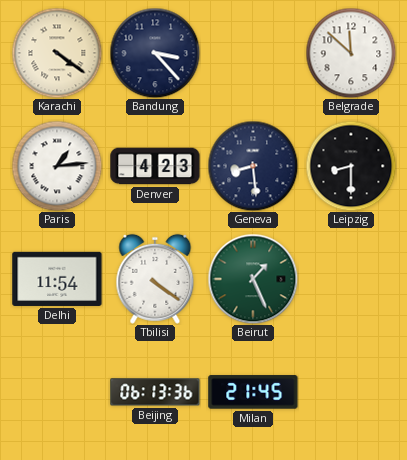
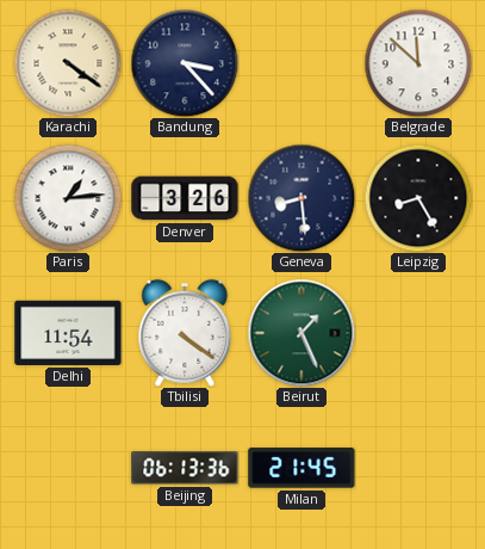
Denver: 4:23 -> 3:26
Leipzig: 8:30 -> 8:25
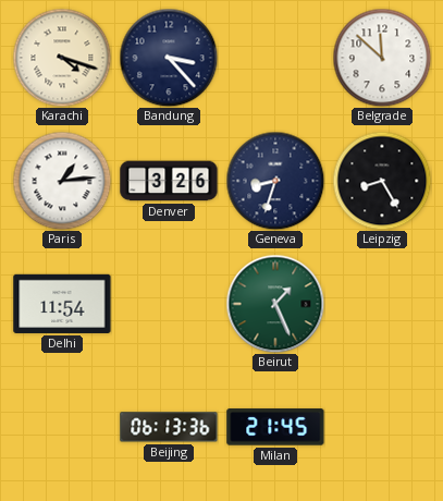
Karachi: 4:21 -> 4:18
Geneva: 8:29 -> 8:33
Tbilisi: 4:21 -> none
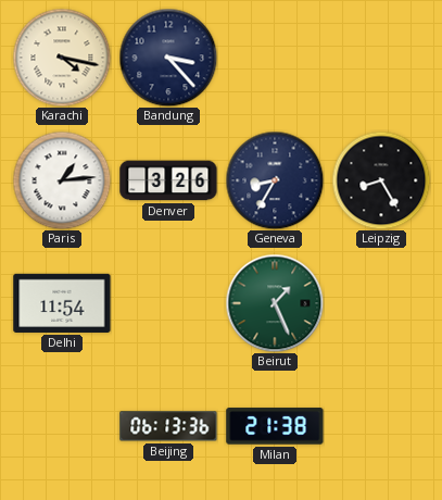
Karachi: 4:18 -> 4:17
Belgrade: 11:52 -> none
Geneva: 8:33 -> 8:35
Milan: 21:45 -> 21:38
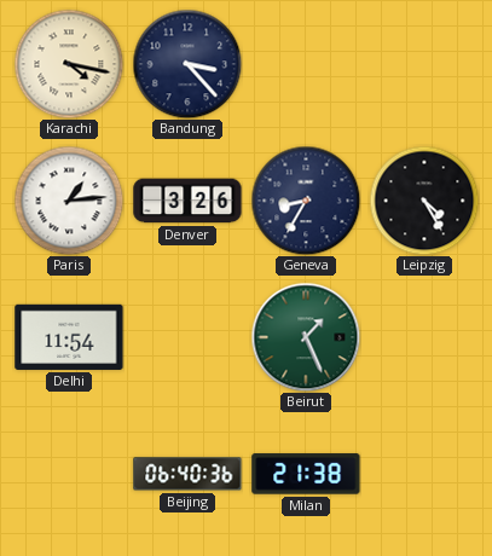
Leipzig: 8:25 -> 4:25
Beijing: 06:13 -> 06:40
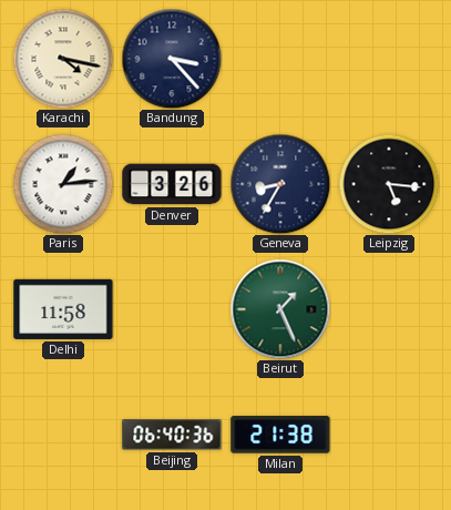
Leipzig: 4:25 -> 5:16
Delhi: 11:54 -> 11:58
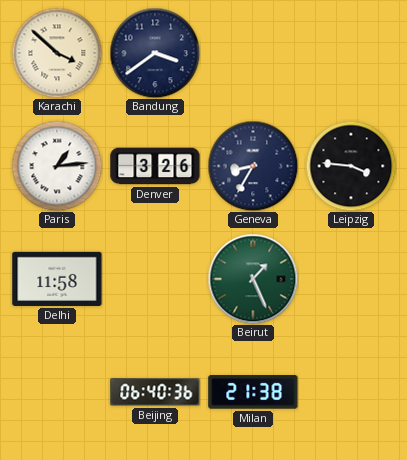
Karachi: 4:17 -> 3:52
Bandung: 3:23 -> 3:39
Leipzig: 5:16 -> 3:46
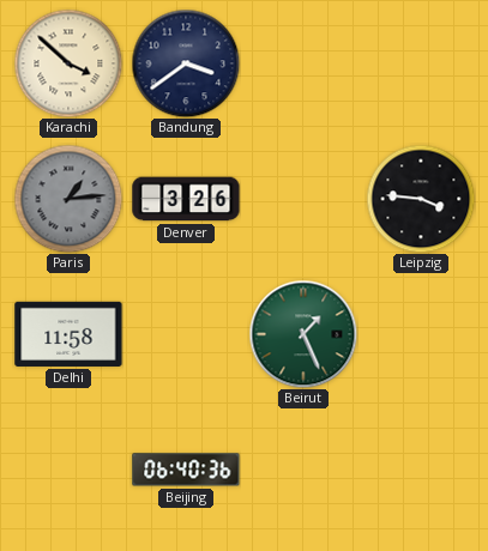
Paris dial: white -> grey
Geneva: 8:35 -> none
Milan: 21:38 -> none
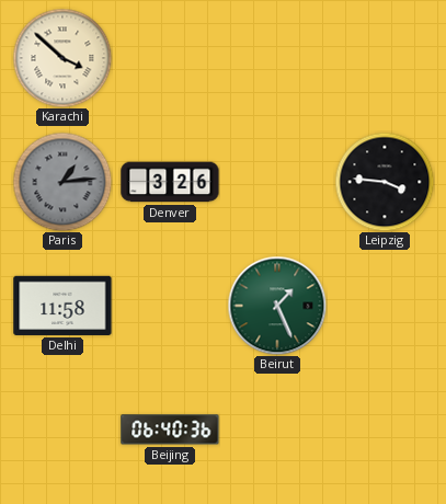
Bandung: 3:39 -> none
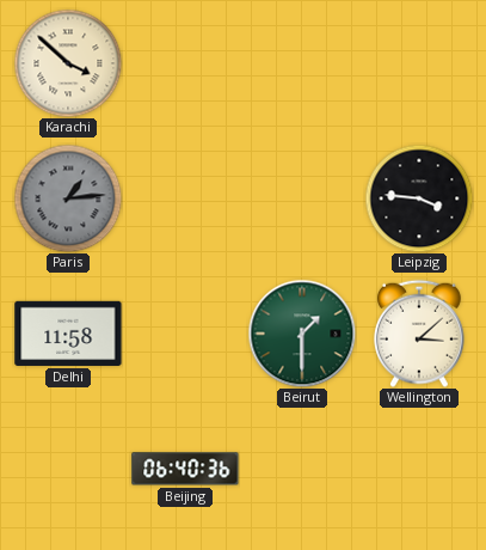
Denver: 3:26 -> none
Beirut: 1:26 -> 1:30
Wellington: none -> 3:08
